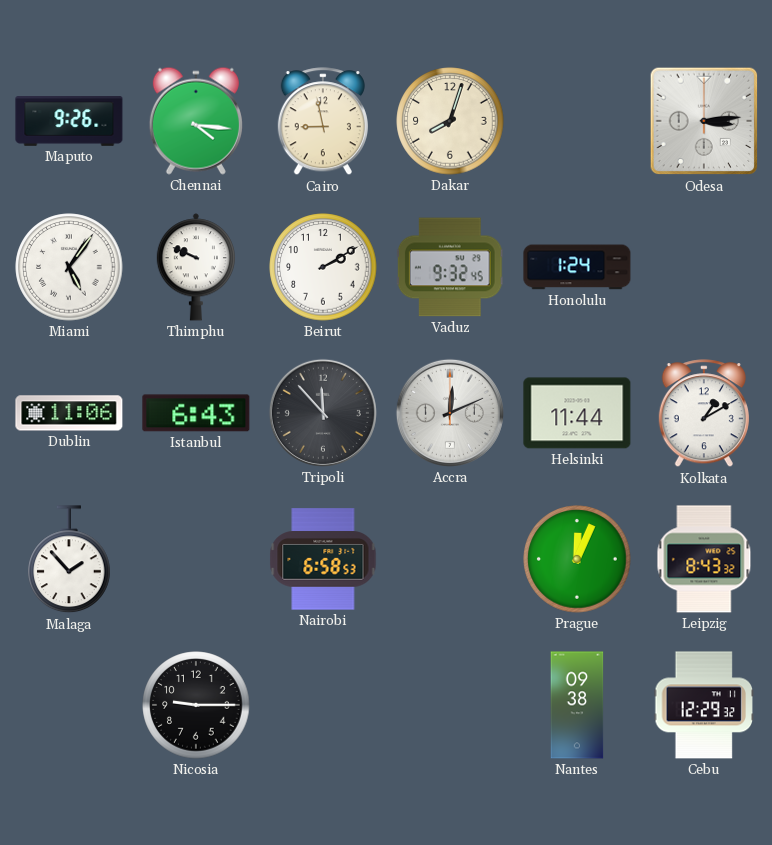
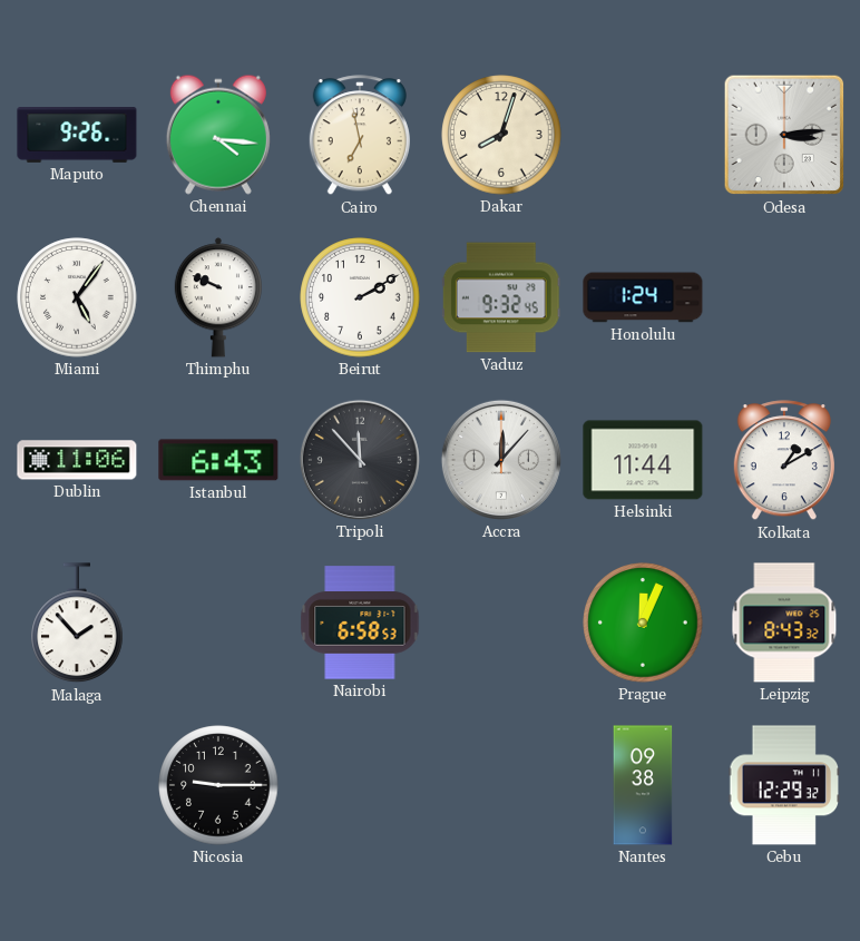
Cairo: 8:58 -> 6:58
Accra: 12:11 -> 12:07
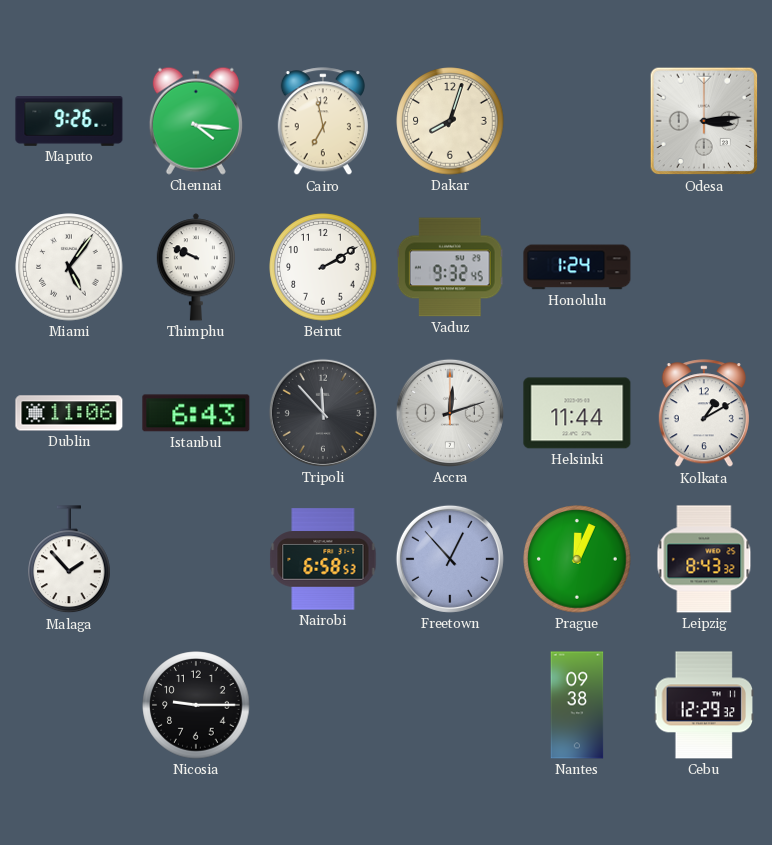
Accra: 12:07 -> 12:12
Freetown: none -> 12:53
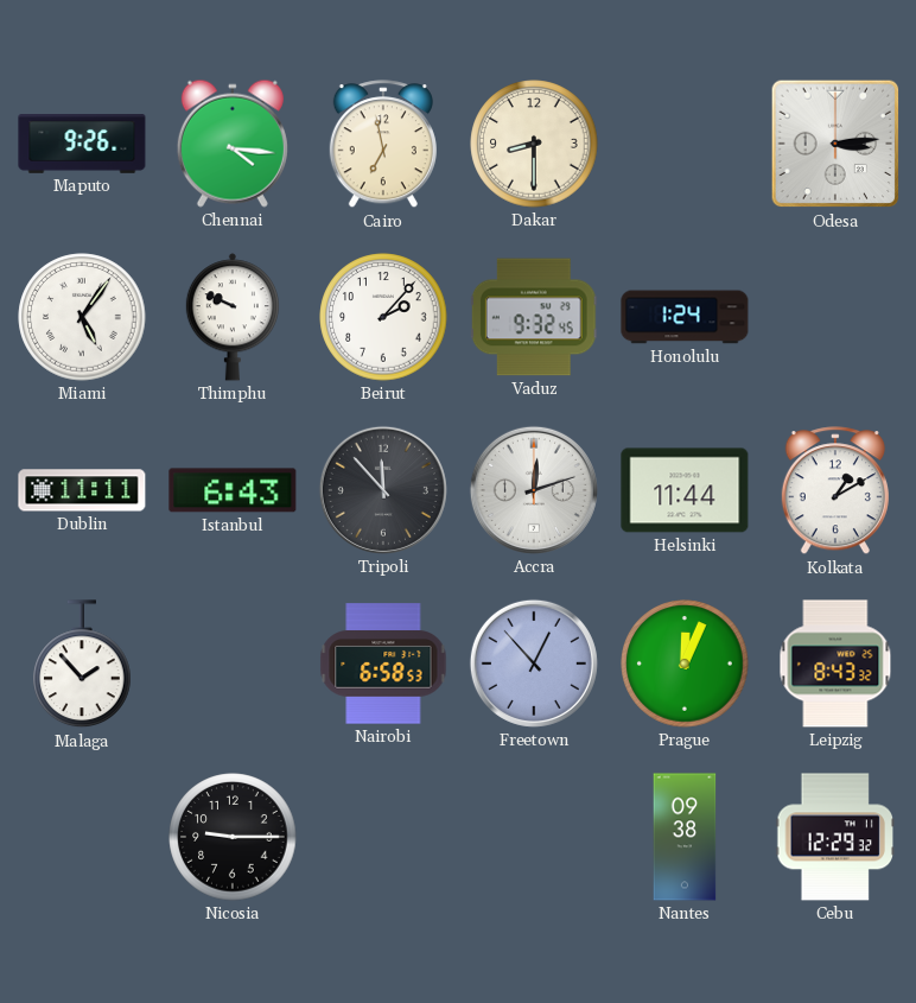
Dakar: 8:03 -> 8:30
Beirut: 2:10 -> 2:07
Dublin: 11:06 -> 11:11
